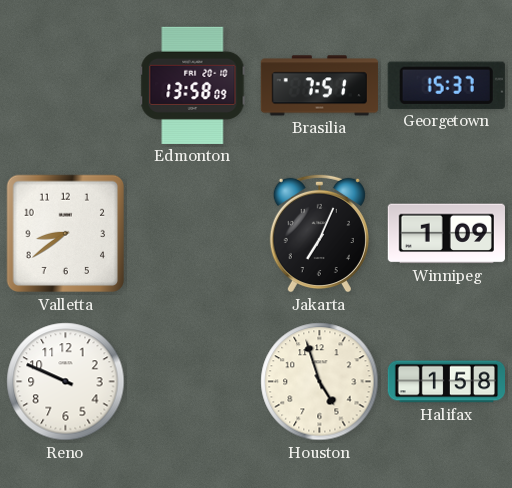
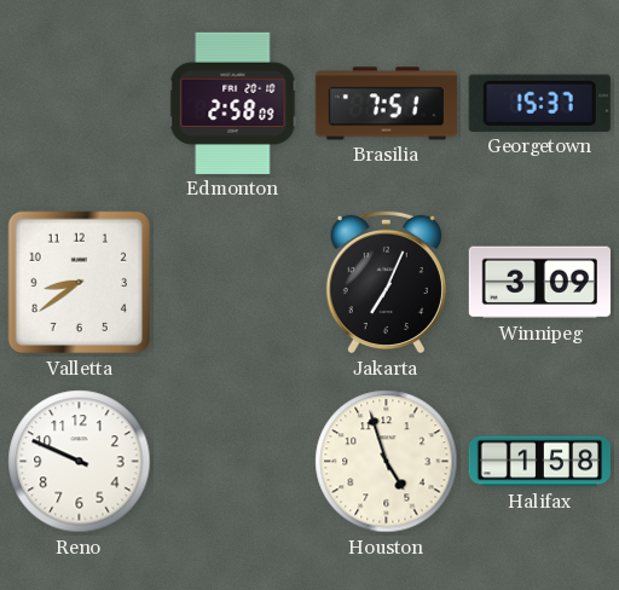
Edmonton: 13:58 -> 2:58
Winnipeg: 1:09 -> 3:09
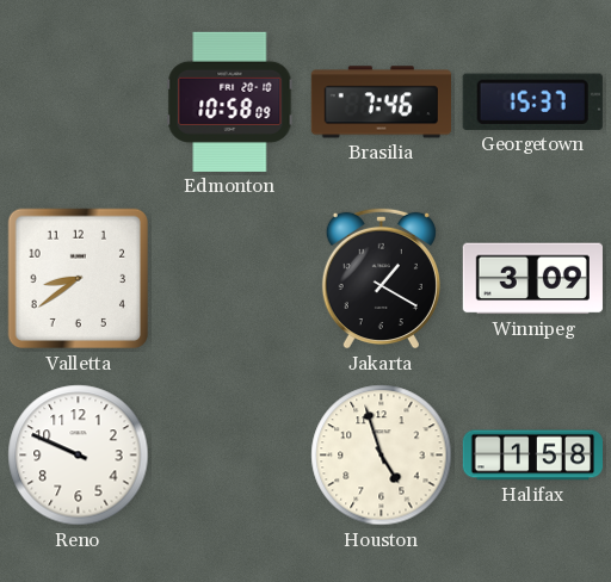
Edmonton: 2:58 -> 10:58
Brasilia: 7:51 -> 7:46
Jakarta: 7:04 -> 1:20
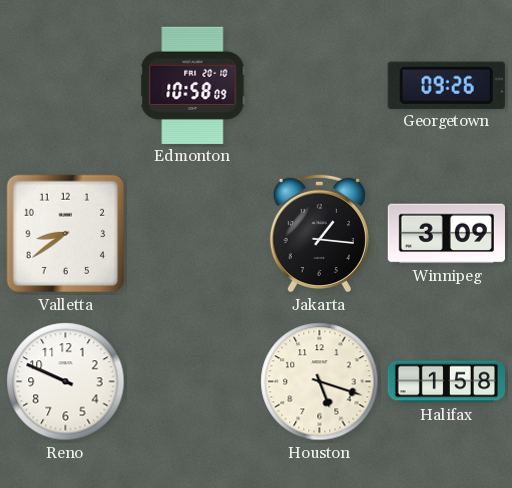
Brasilia: 7:46 -> none
Georgetown: 15:37 -> 09:26
Jakarta: 1:20 -> 1:16
Houston: 4:57 -> 5:18
